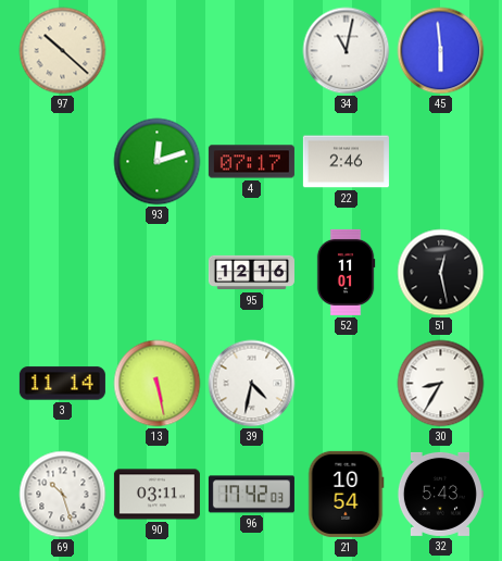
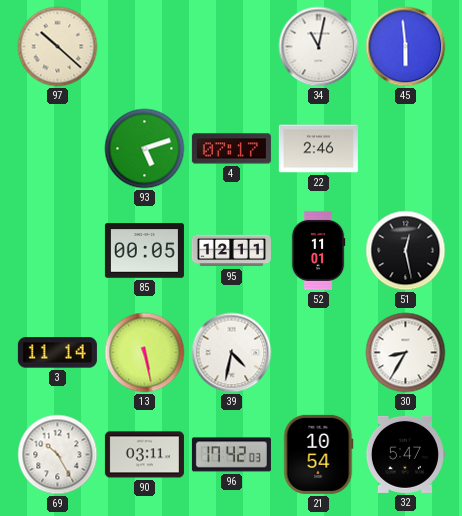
93: 12:12 -> 5:12
85: none -> 00:05
95: 12:16 -> 12:11
69: 10:27 -> 10:25
32: 5:43 -> 5:47
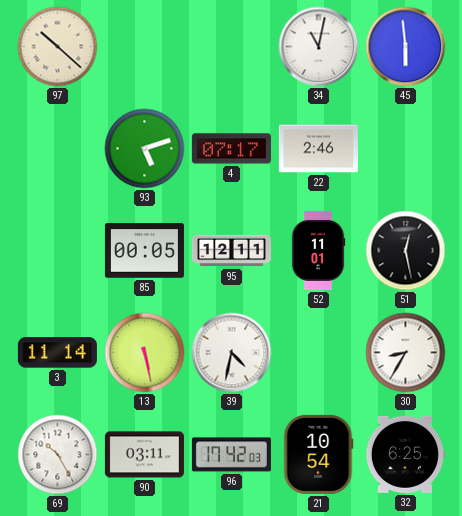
32: 5:47 -> 6:25
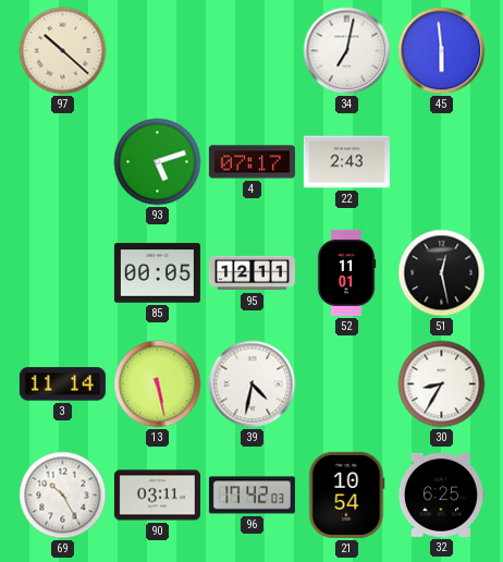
34: 11:02 -> 7:02
22: 2:46 -> 2:43
